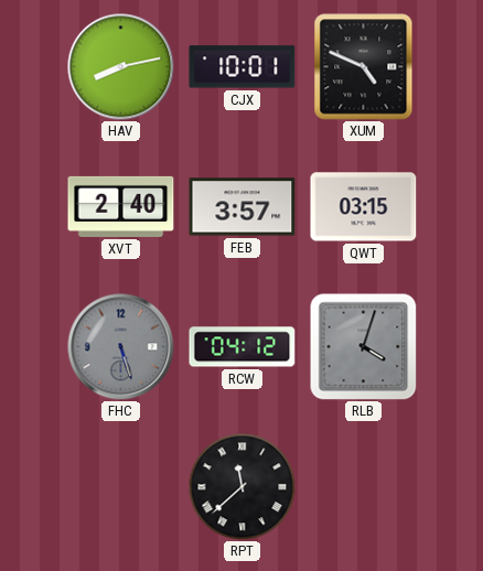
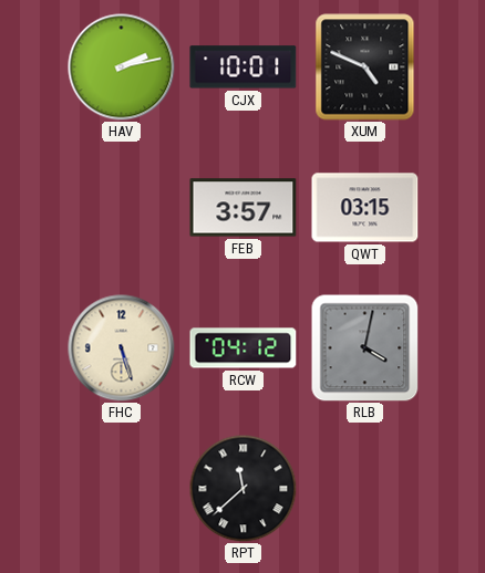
HAV: 8:13 -> 2:13
XVT: 2:40 -> none
FHC dial: grey -> cream
RLB: 4:03 -> 4:02
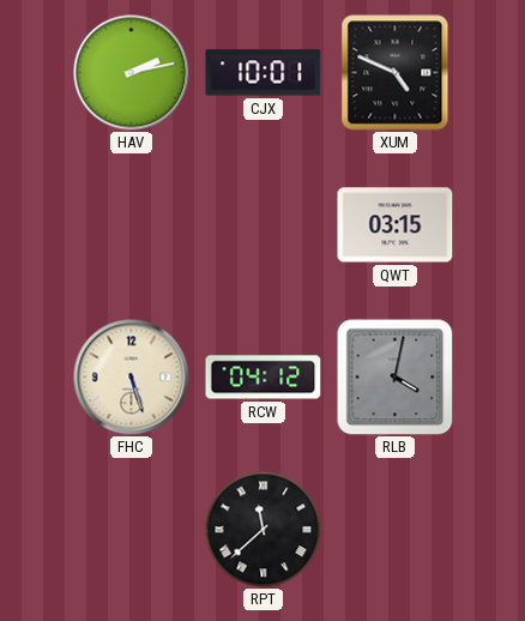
FEB: 3:57 -> none
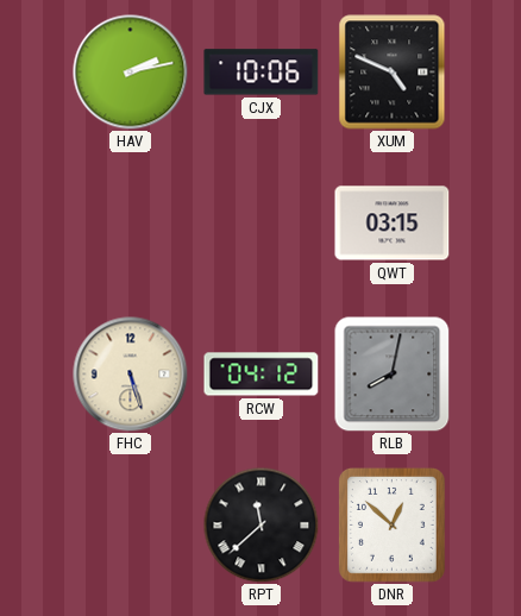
CJX: 10:01 -> 10:06
RLB: 4:02 -> 8:02
DNR: none -> 12:52
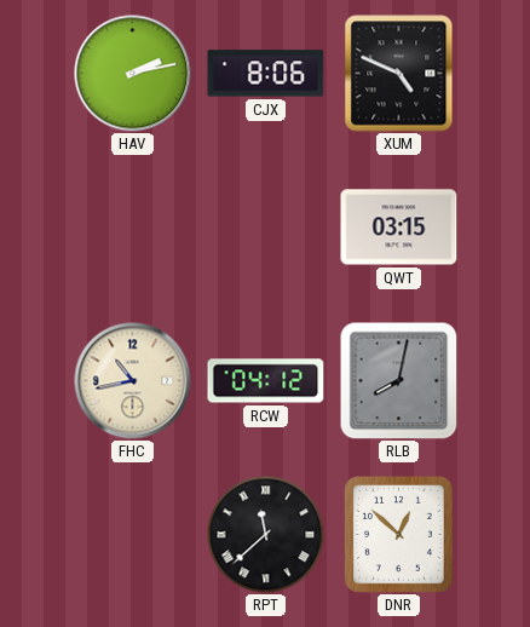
CJX: 10:06 -> 8:06
FHC: 5:27 -> 10:43
